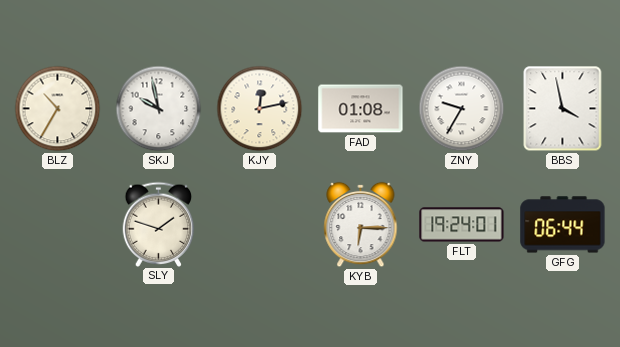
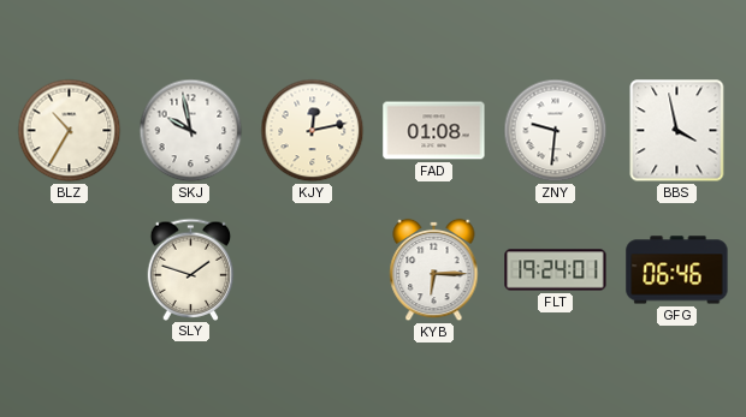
ZNY: 9:35 -> 9:31
GFG: 06:44 -> 06:46
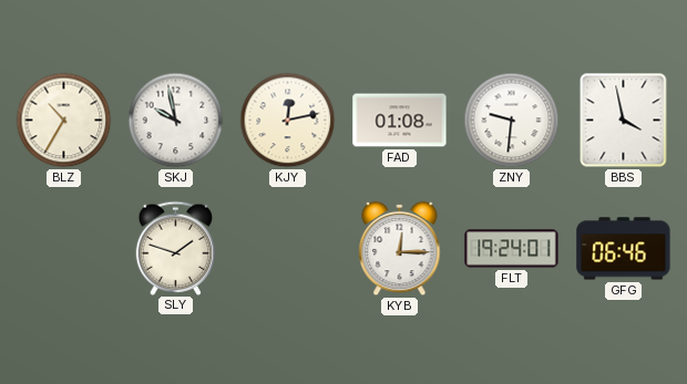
KYB: 6:15 -> 12:15
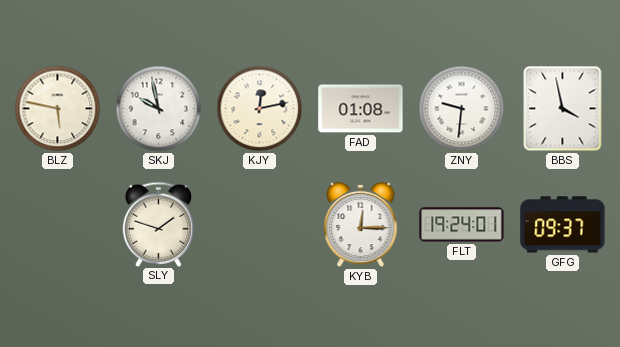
BLZ: 10:35 -> 5:47
GFG: 06:46 -> 09:37
